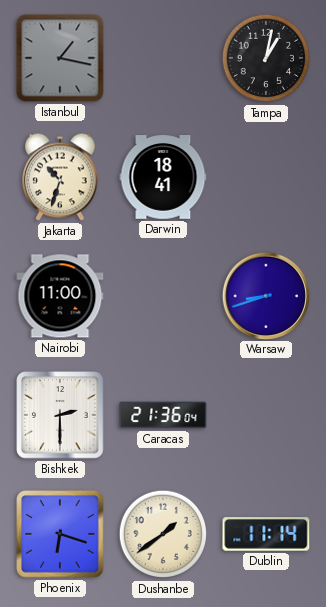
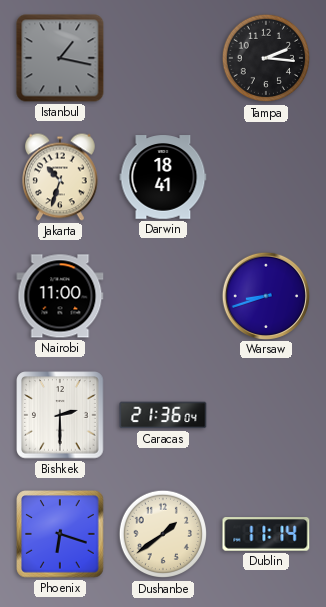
Tampa: 1:02 -> 2:16
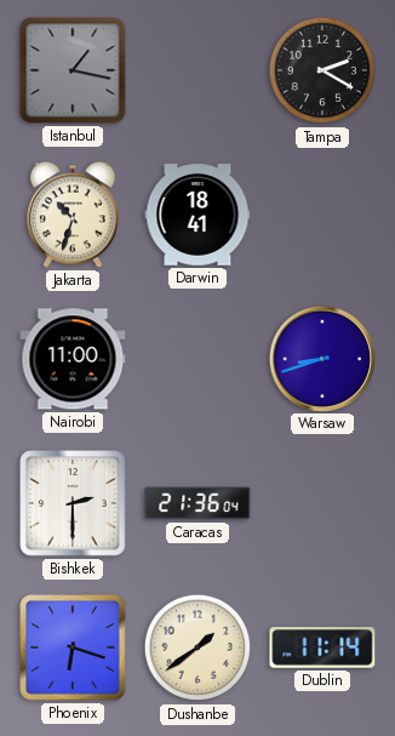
Tampa: 2:16 -> 2:20
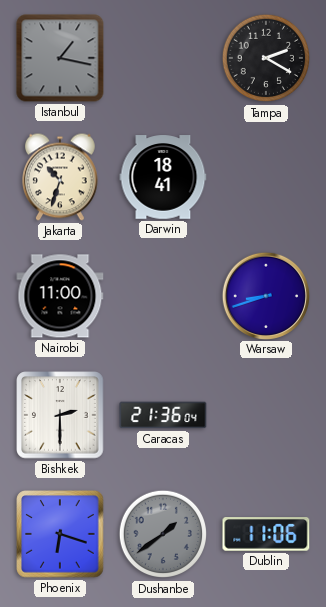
Dushanbe dial: cream -> grey
Dublin: 11:14 -> 11:06
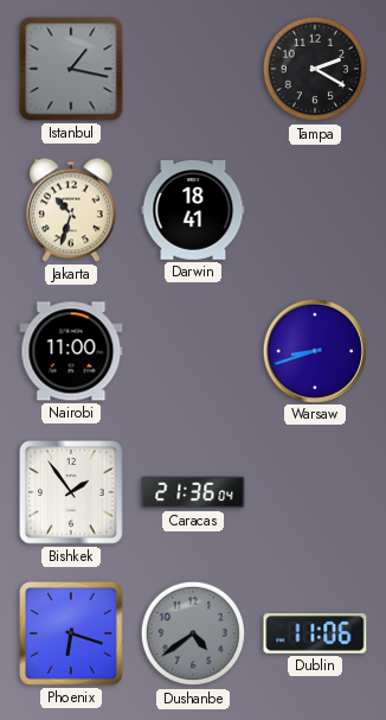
Bishkek: 2:30 -> 1:54
Dushanbe: 1:39 -> 4:39
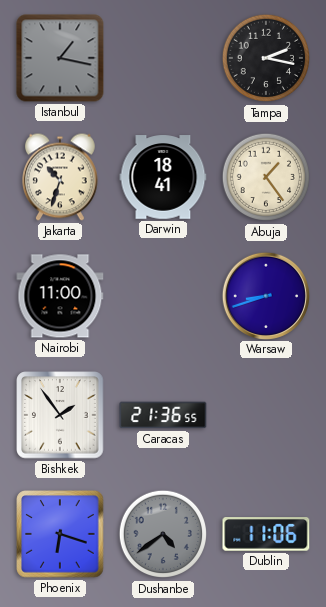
Tampa: 2:20 -> 2:17
Abuja: none -> 1:24
Caracas: 21:36:04 -> 21:36:55
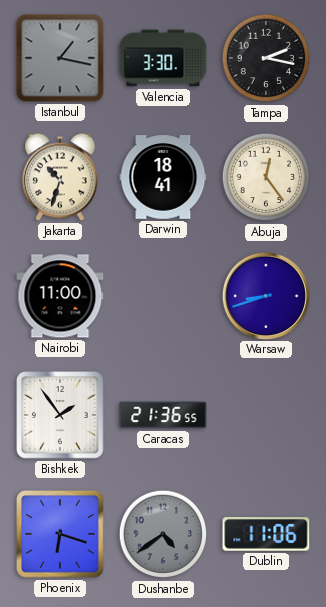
Valencia: none -> 3:30
Abuja: 1:24 -> 12:24
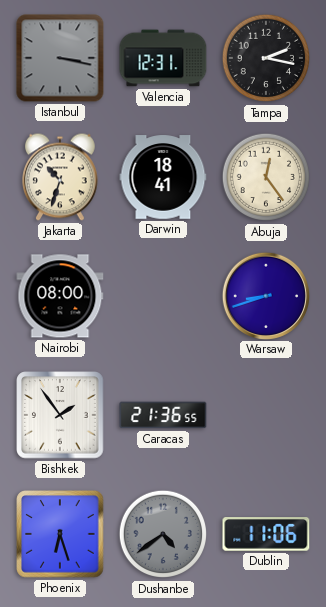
Istanbul: 1:17 -> 3:17
Valencia: 3:30 -> 12:31
Nairobi: 11:00 -> 08:00
Phoenix: 6:18 -> 6:27
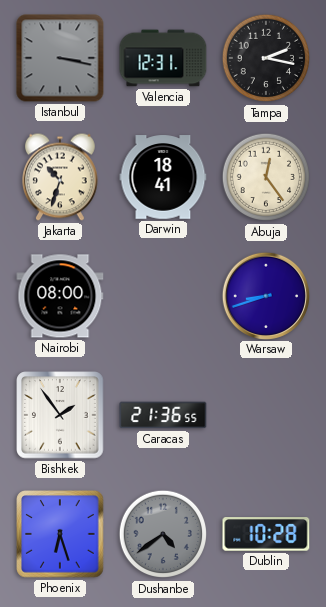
Dublin: 11:06 -> 10:28
